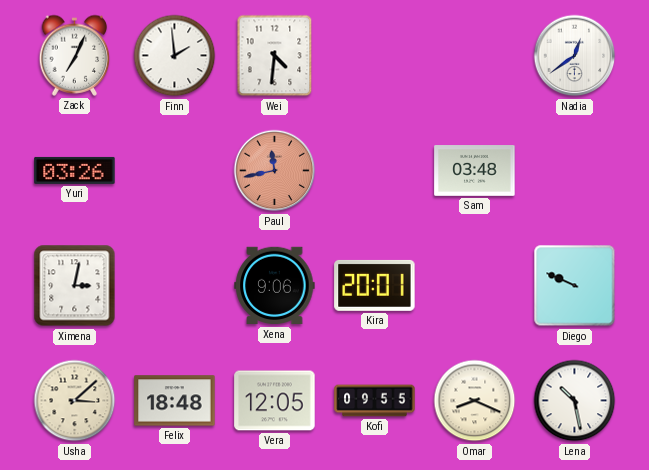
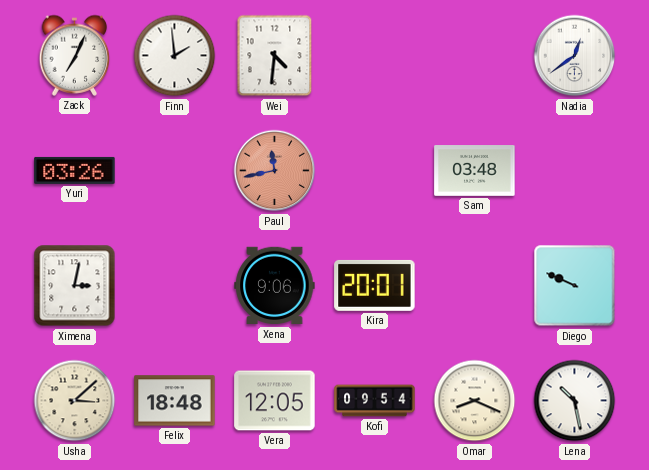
Kofi: 09:55 -> 09:54
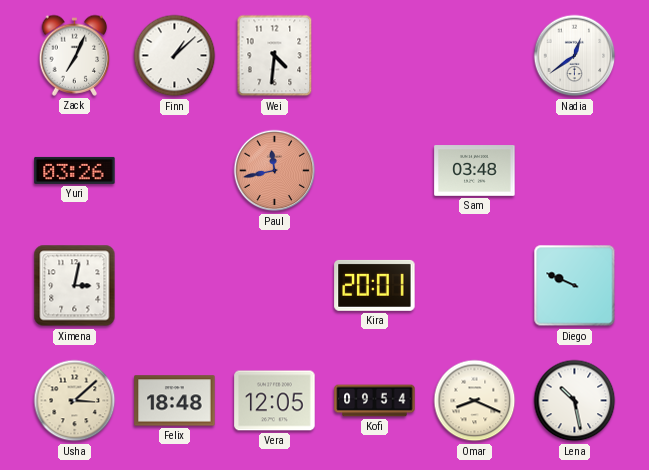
Finn: 1:59 -> 1:08
Xena: 9:06 -> none
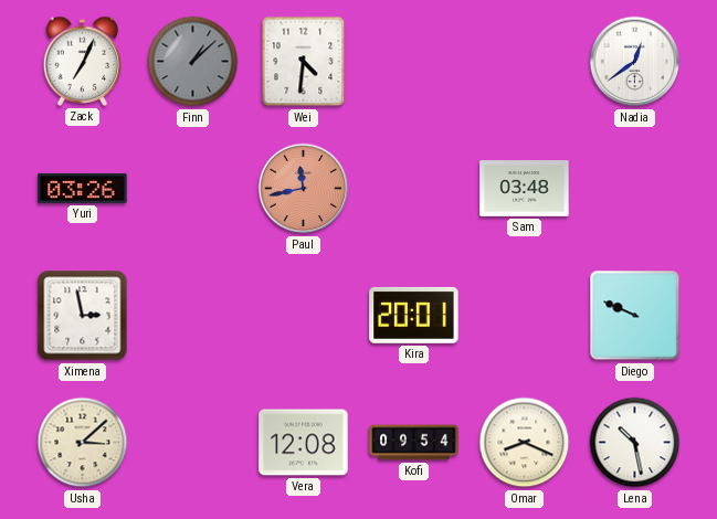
Finn dial: white -> grey
Ximena: 3:02 -> 2:58
Felix: 18:48 -> none
Vera: 12:05 -> 12:08
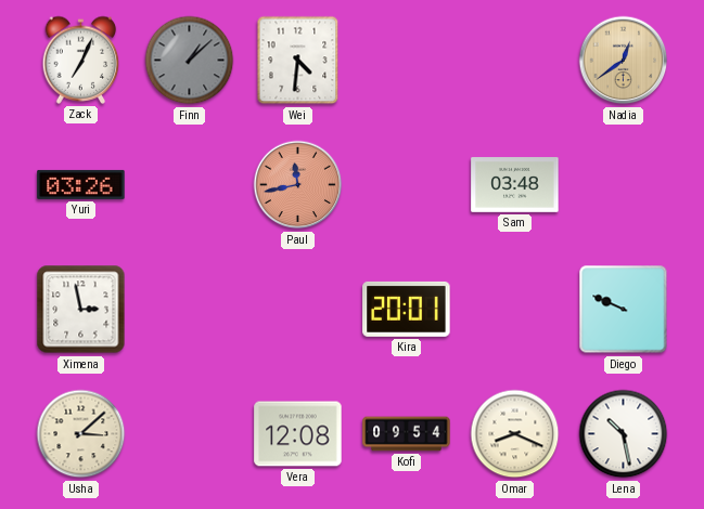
Nadia dial: white -> champagne
